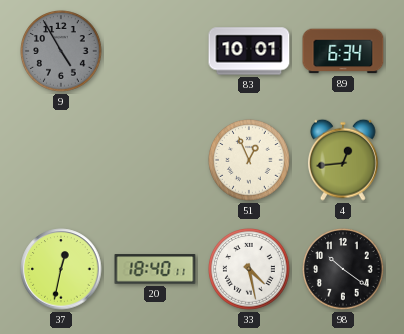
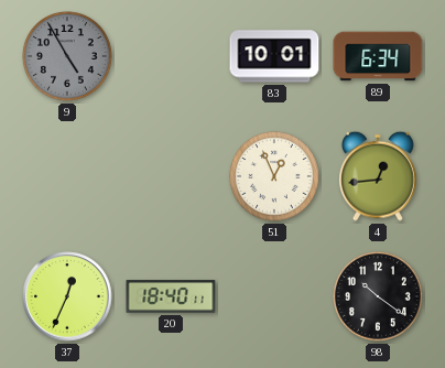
37: 12:32 -> 12:34
33: 4:28 -> none
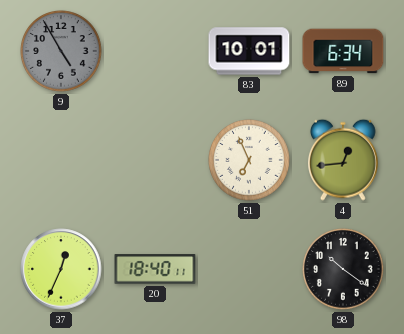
51: 12:56 -> 6:56
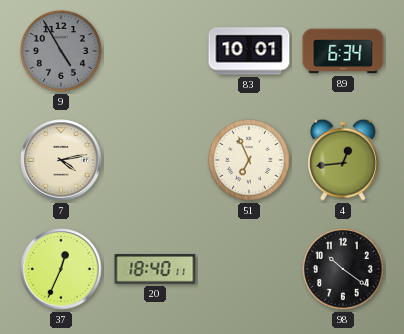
7: none -> 4:13
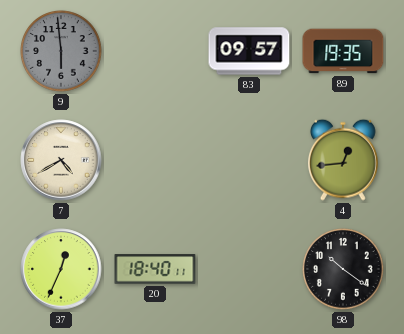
9: 4:55 -> 5:59
83: 10:01 -> 09:57
89: 6:34 -> 19:35
7: 4:13 -> 4:40
51: 6:56 -> none
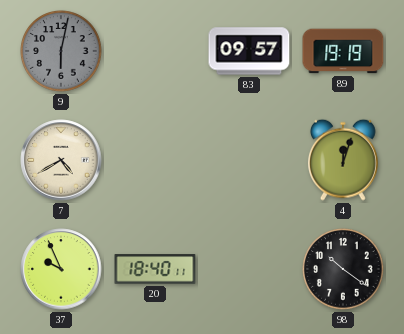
9: 5:59 -> 6:02
89: 19:35 -> 19:19
4: 12:44 -> 12:03
37: 12:34 -> 9:56
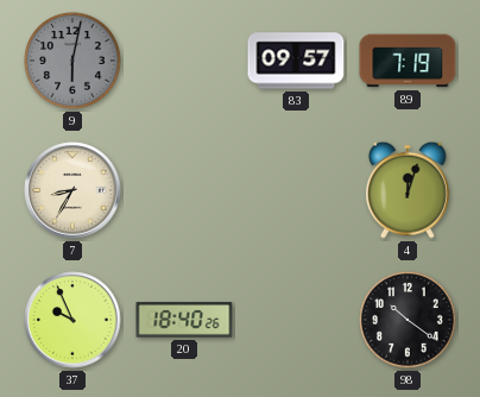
89: 19:19 -> 7:19
7: 4:40 -> 8:35
20: 18:40:11 -> 18:40:26
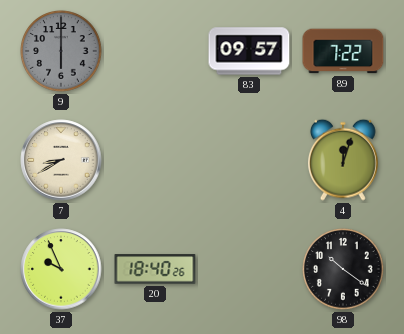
9: 6:02 -> 6:00
89: 7:19 -> 7:22
7: 8:35 -> 8:40
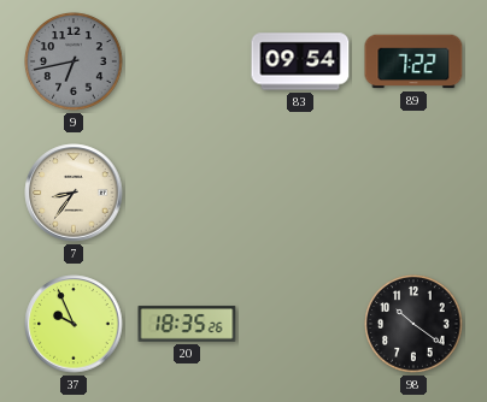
9: 6:00 -> 6:43
83: 09:57 -> 09:54
7: 8:40 -> 8:36
4: 12:03 -> none
20: 18:40 -> 18:35
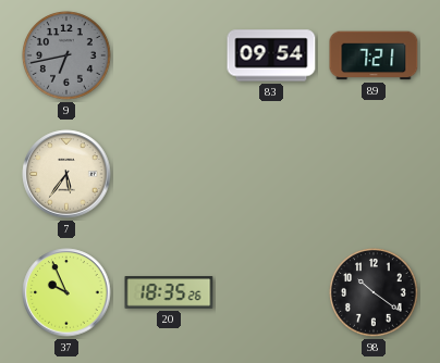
89: 7:22 -> 7:21
7: 8:36 -> 5:36
